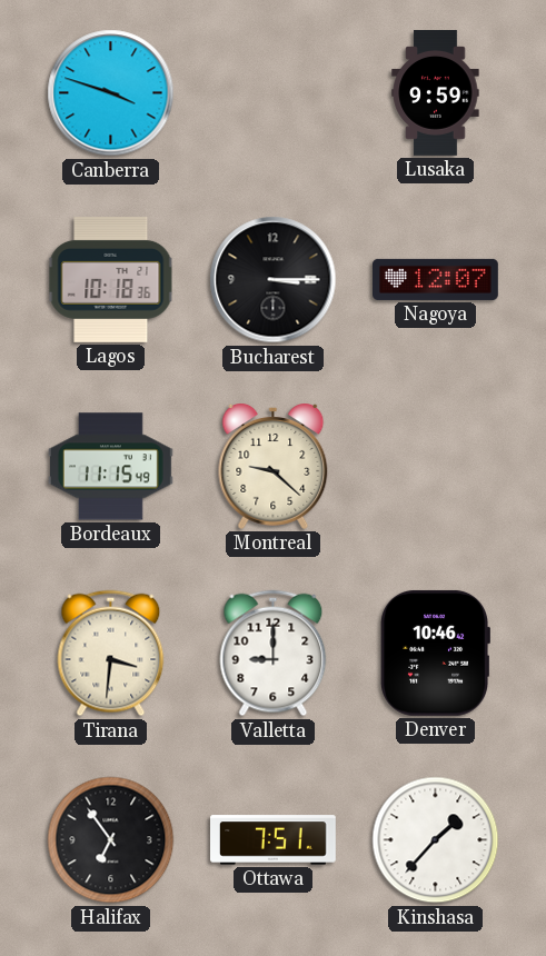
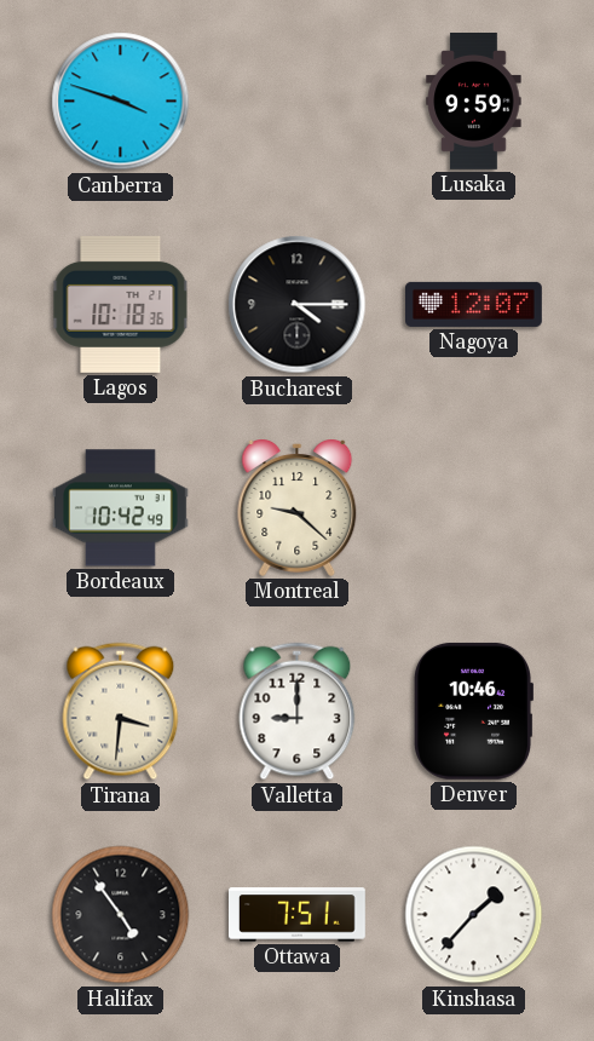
Bucharest: 3:15 -> 4:15
Bordeaux: 11:15 -> 10:42
Halifax: 6:54 -> 4:54
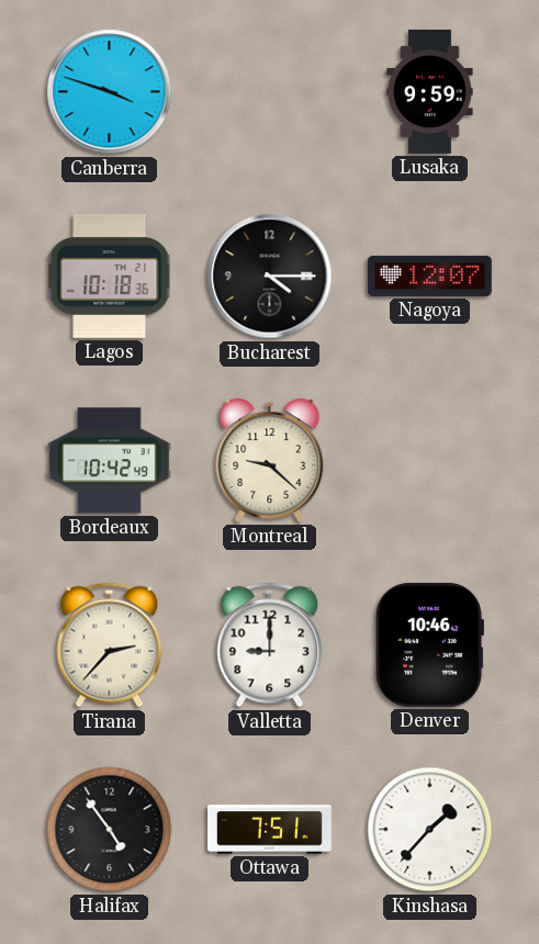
Tirana: 3:31 -> 2:37
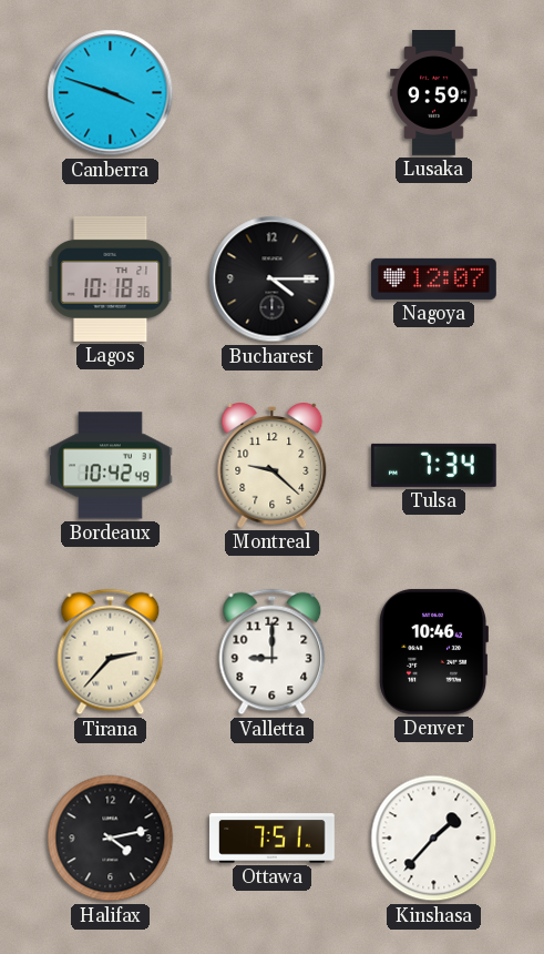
Tulsa: none -> 7:34
Halifax: 4:54 -> 4:13
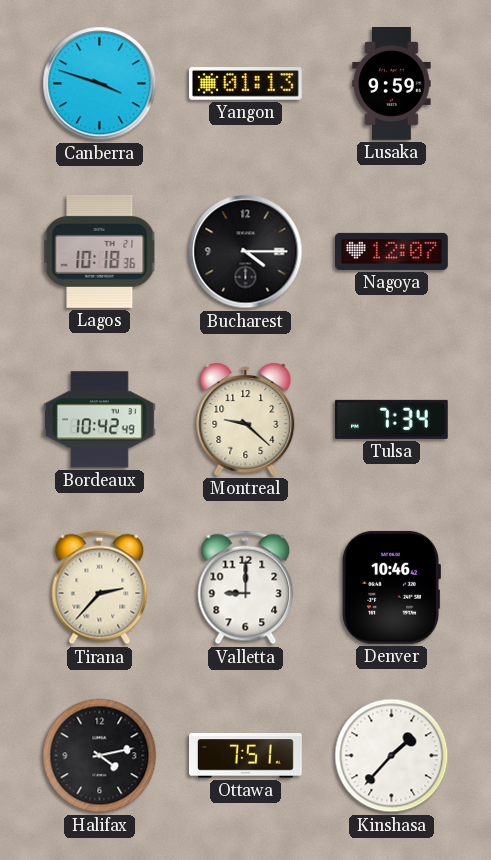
Yangon: none -> 01:13
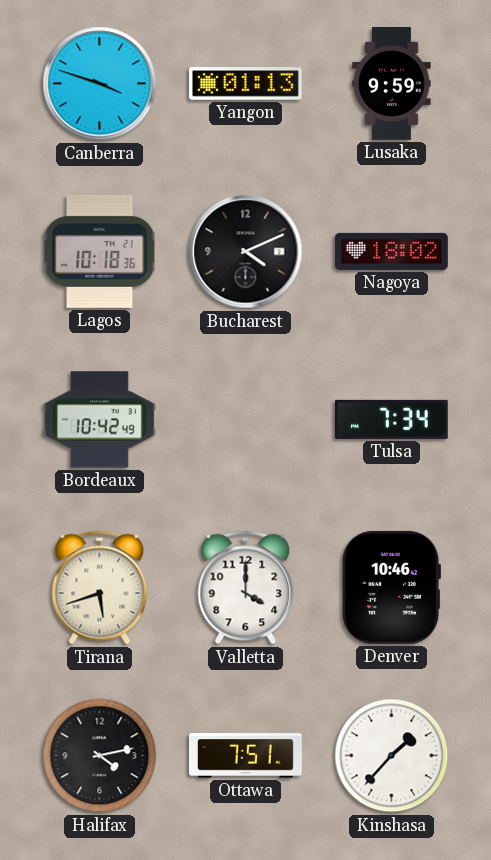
Bucharest: 4:15 -> 4:11
Nagoya: 12:07 -> 18:02
Montreal: 9:22 -> none
Tirana: 2:37 -> 5:42
Valletta: 9:00 -> 4:00
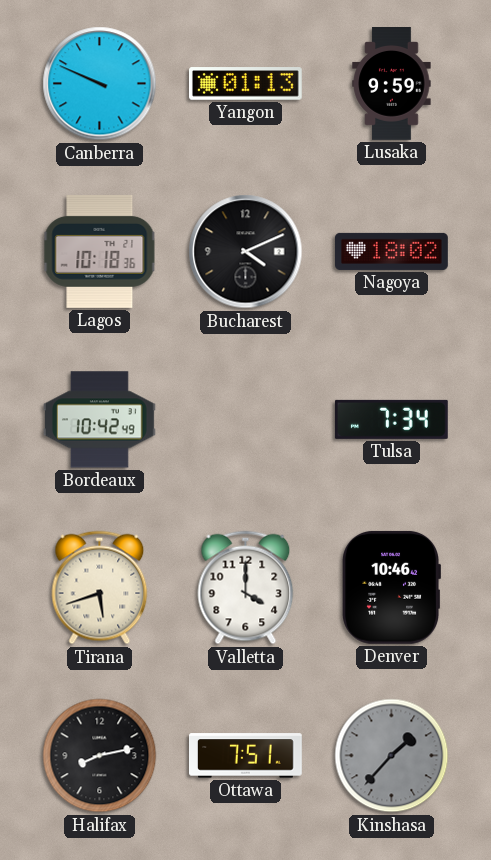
Canberra: 3:48 -> 9:49
Halifax: 4:13 -> 8:13
Kinshasa dial: white -> grey
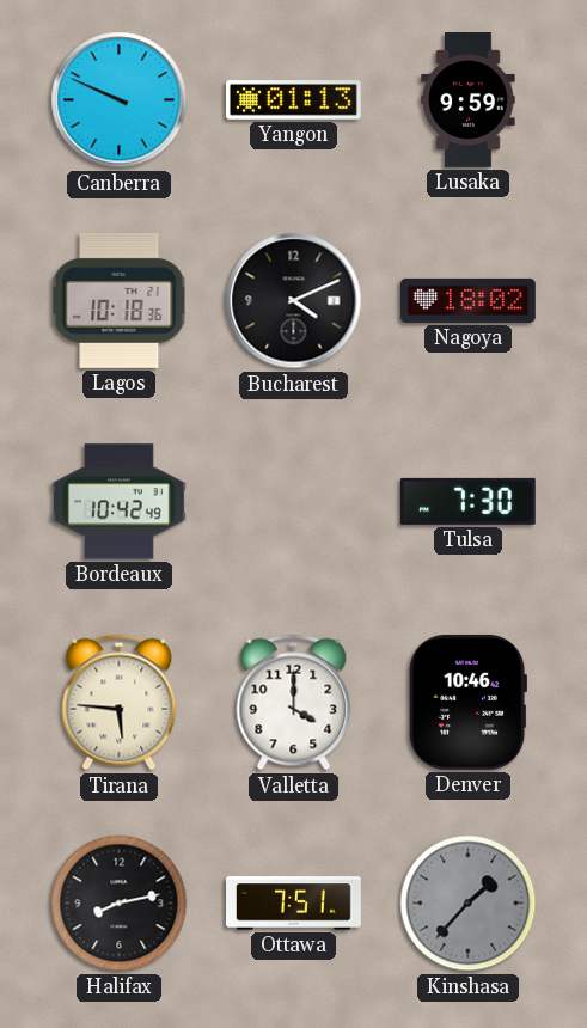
Tulsa: 7:34 -> 7:30
Tirana: 5:42 -> 5:46
